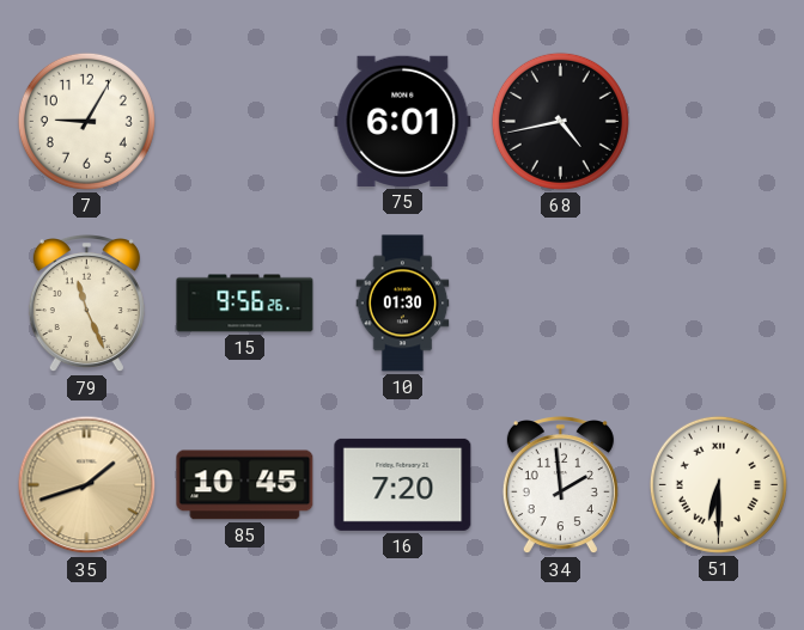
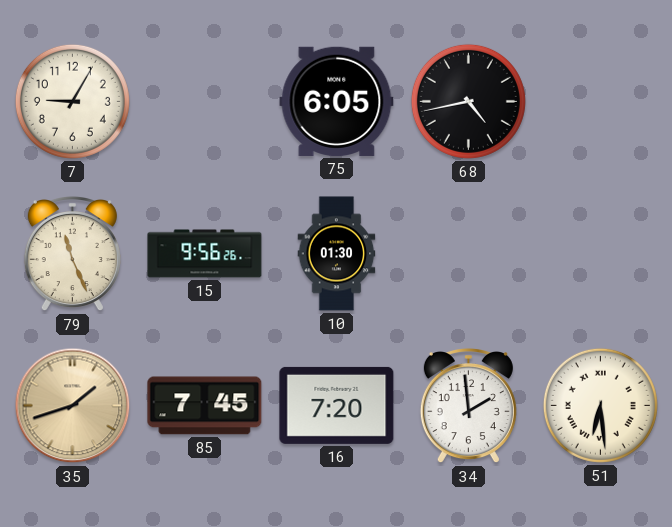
75: 6:01 -> 6:05
85: 10:45 -> 7:45
51: 6:30 -> 6:29
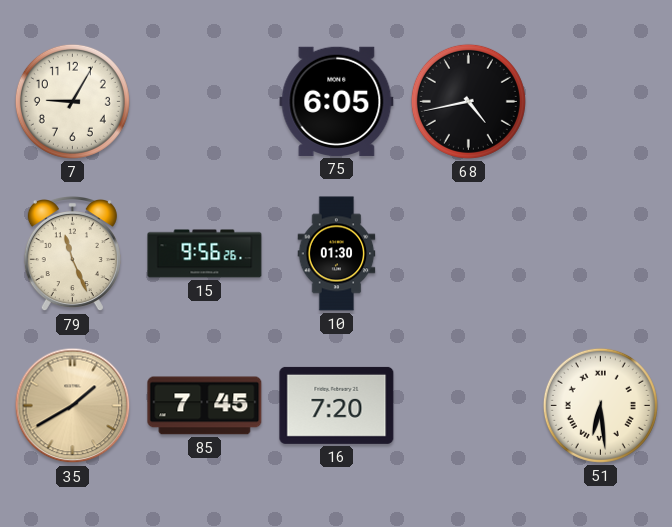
35: 1:42 -> 1:40
34: 1:59 -> none
